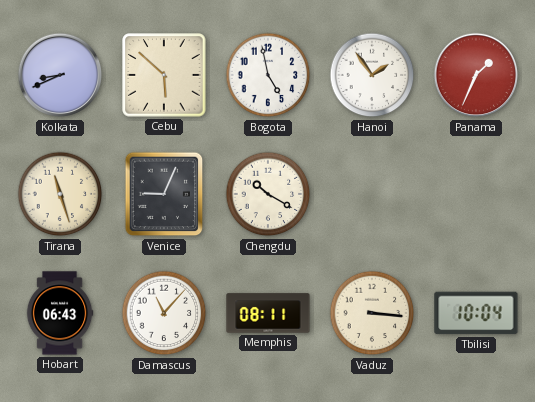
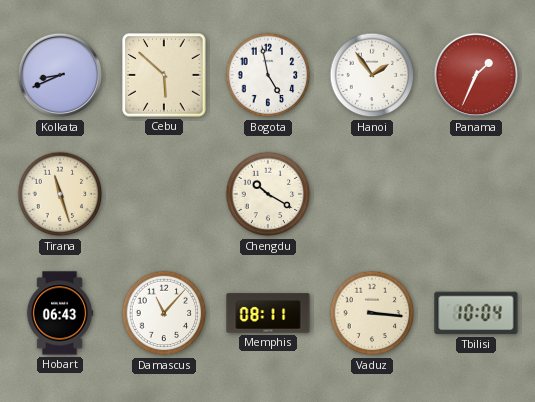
Venice: 9:04 -> none
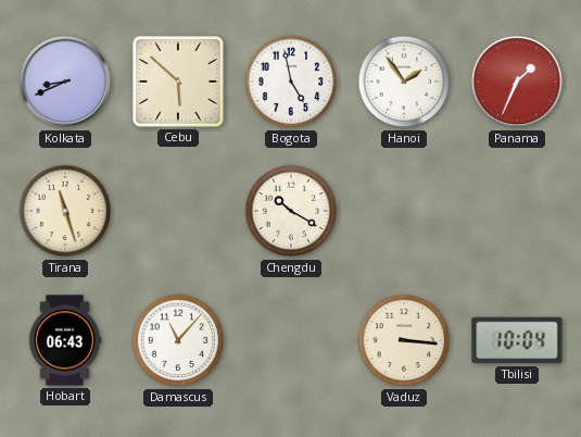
Memphis: 08:11 -> none
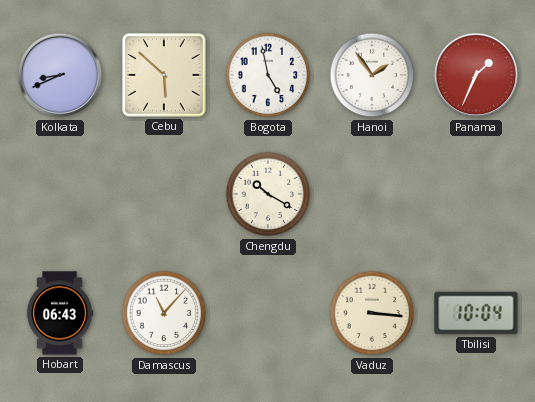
Tirana: 11:27 -> none
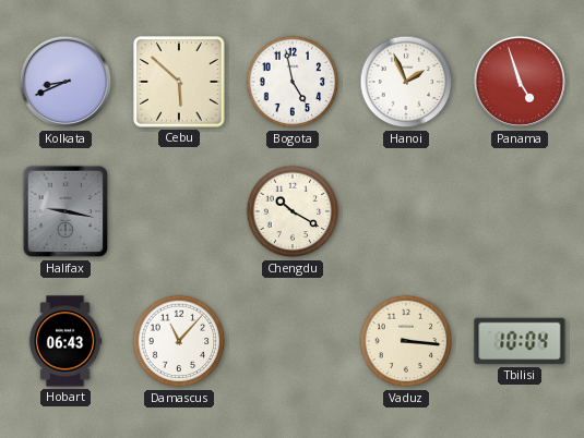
Hanoi: 1:54 -> 1:56
Panama: 1:34 -> 4:57
Halifax: none -> 9:17
